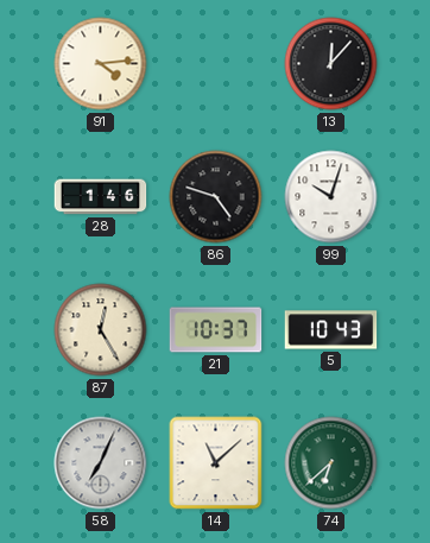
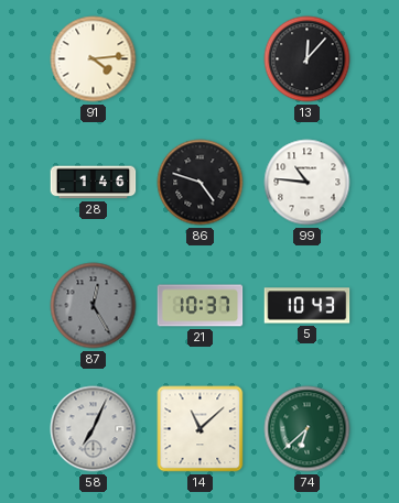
99: 10:03 -> 10:46
87 dial: cream -> grey
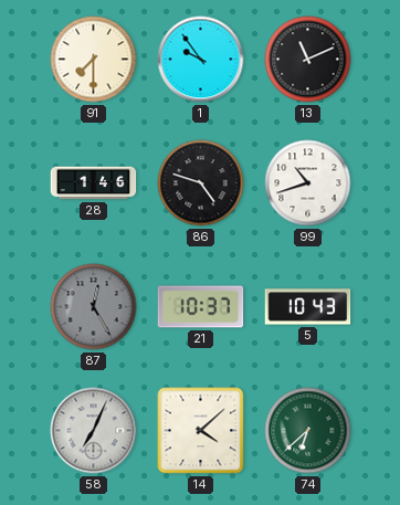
91: 4:14 -> 7:30
1: none -> 9:54
13: 12:07 -> 11:11
99: 10:46 -> 10:42
14: 11:08 -> 4:08
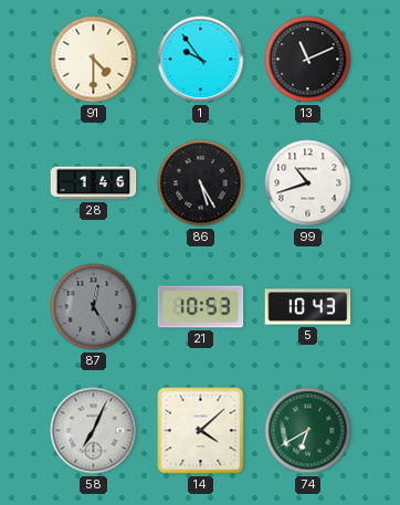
91: 7:30 -> 4:30
86: 4:48 -> 5:25
21: 10:37 -> 10:53
74: 6:38 -> 6:40
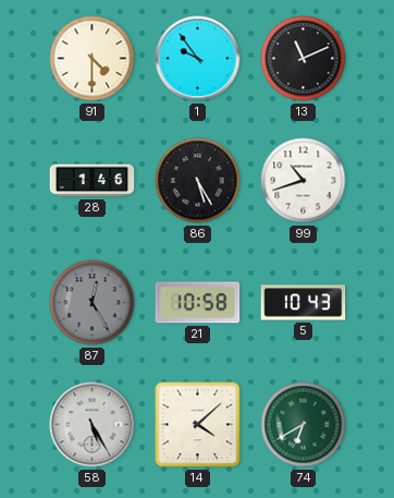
21: 10:53 -> 10:58
58: 7:04 -> 5:25
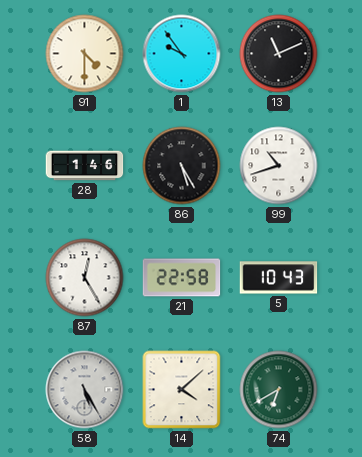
87 dial: grey -> white
21: 10:58 -> 22:58
